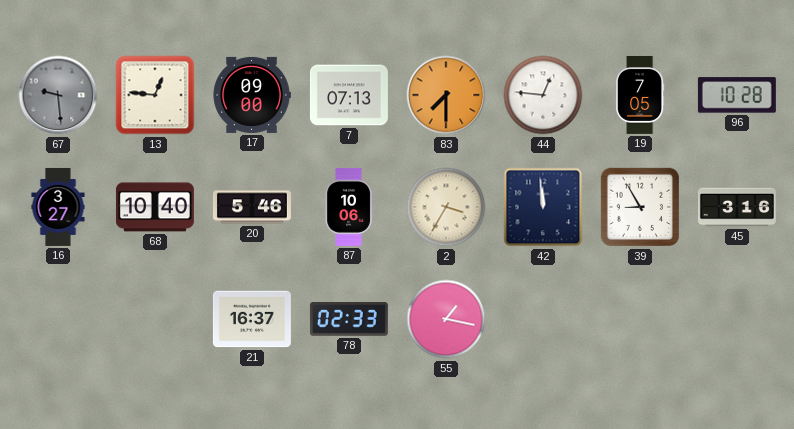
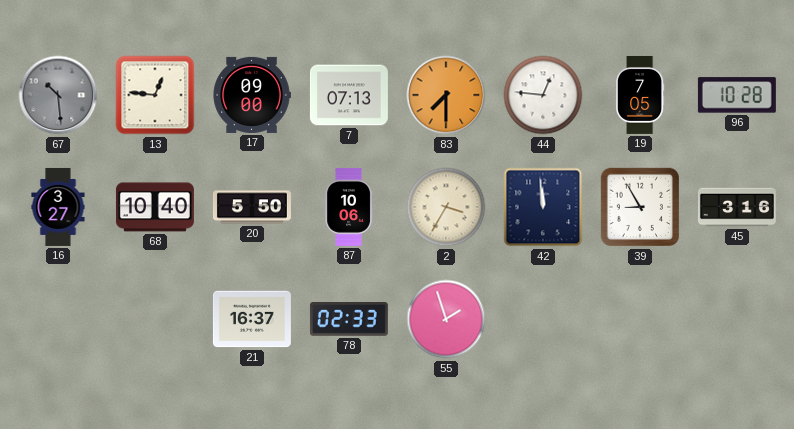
67: 9:29 -> 10:29
20: 5:46 -> 5:50
55: 1:17 -> 1:57
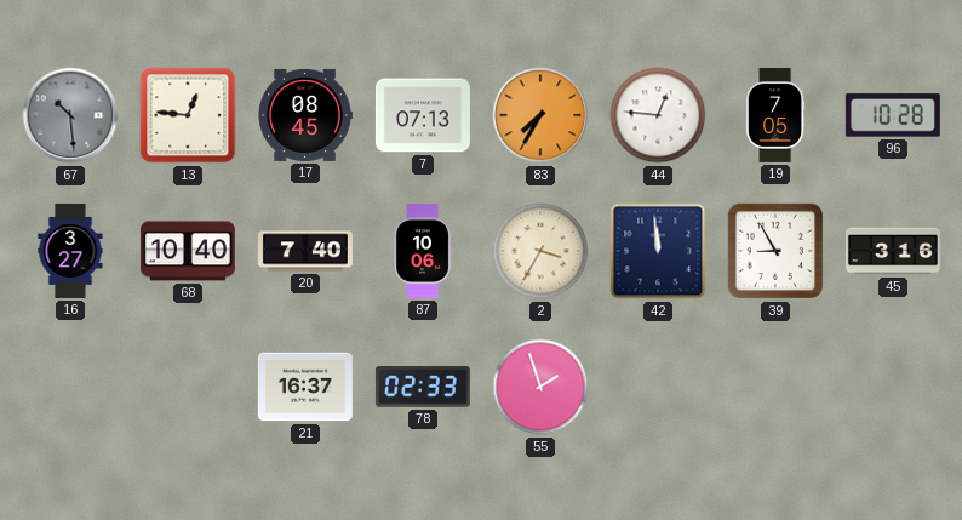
17: 09:00 -> 08:45
83: 7:30 -> 7:35
20: 5:50 -> 7:40
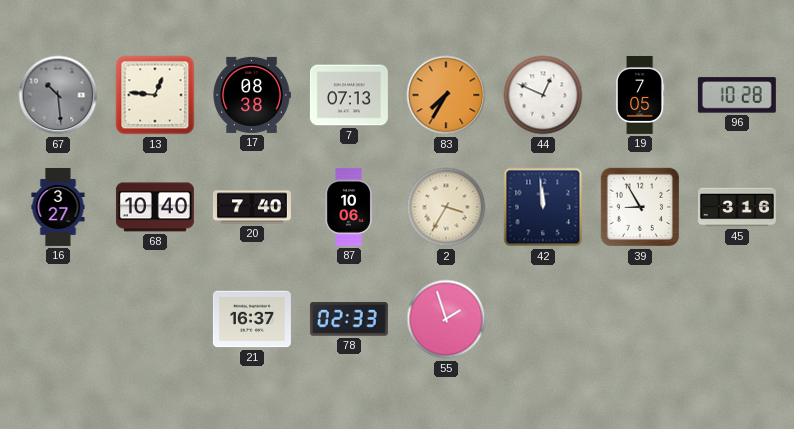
17: 08:45 -> 08:38
44: 12:46 -> 12:49
